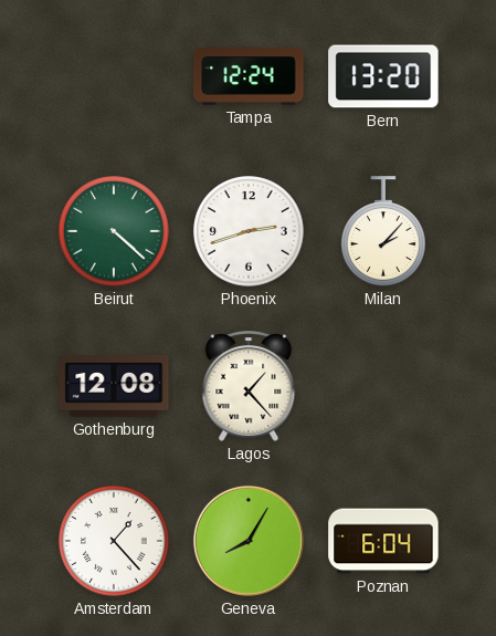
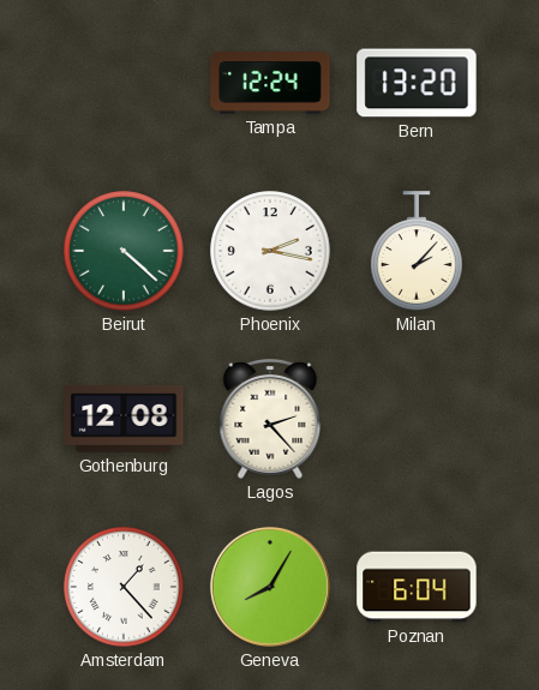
Phoenix: 2:42 -> 2:17
Lagos: 1:23 -> 2:23
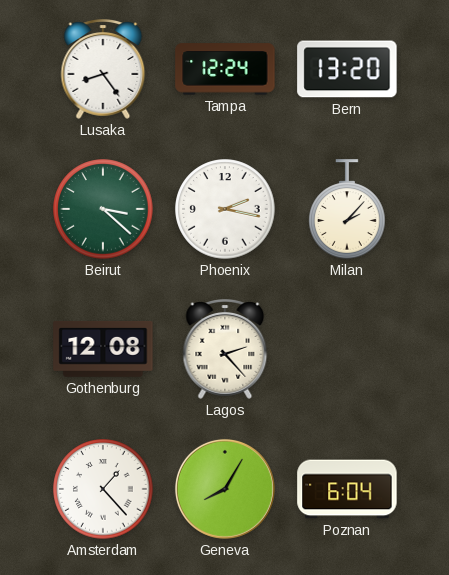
Lusaka: none -> 8:24
Beirut: 4:22 -> 3:22
